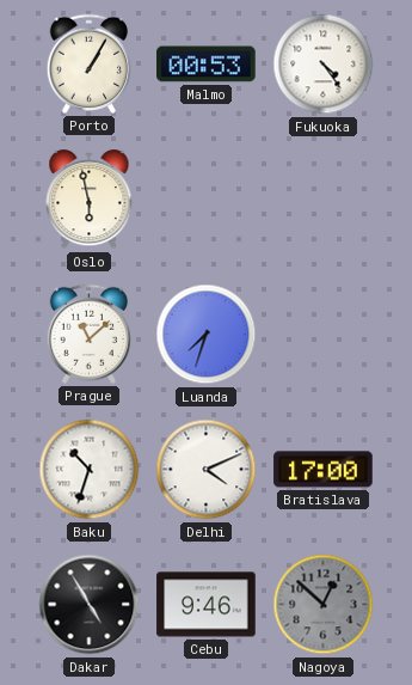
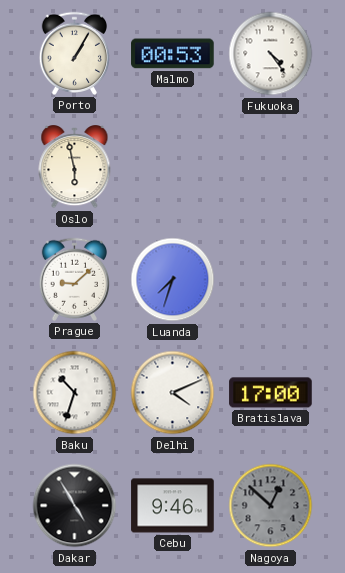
Prague: 11:08 -> 9:08
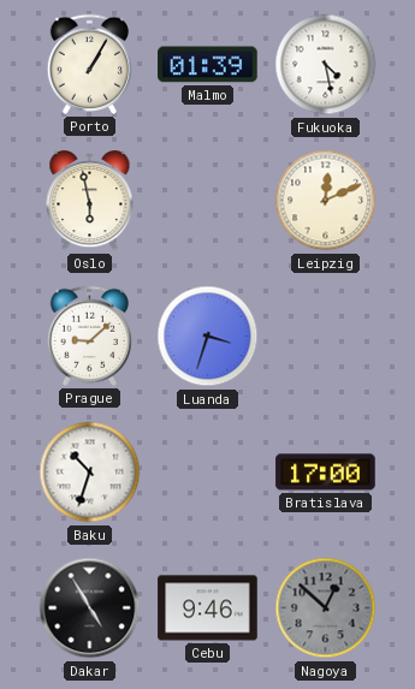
Malmo: 00:53 -> 01:39
Fukuoka: 4:24 -> 4:28
Leipzig: none -> 12:11
Luanda: 7:33 -> 3:33
Delhi: 4:11 -> none
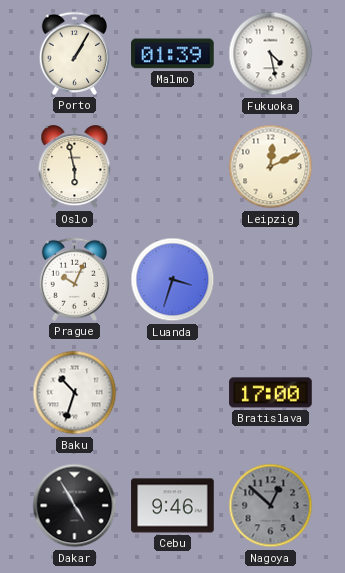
Prague: 9:08 -> 10:04
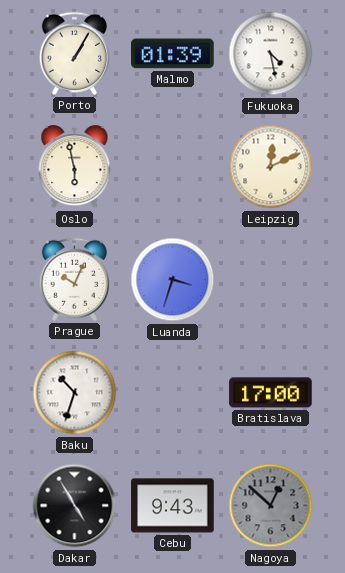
Cebu: 9:46 -> 9:43
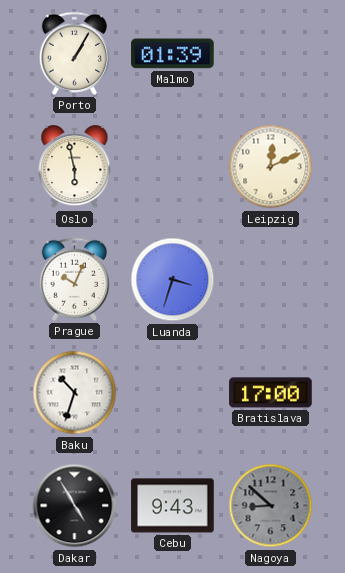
Fukuoka: 4:28 -> none
Nagoya: 12:52 -> 8:52
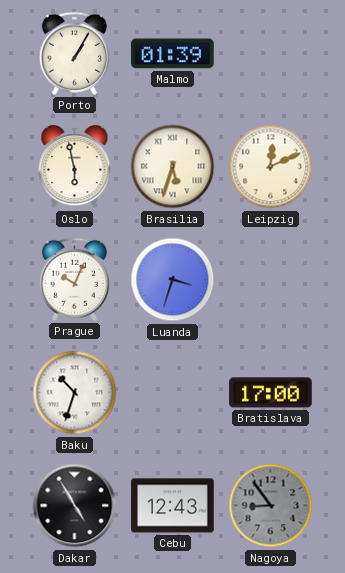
Brasilia: none -> 5:33
Cebu: 9:43 -> 12:43
Nagoya: 8:52 -> 8:54
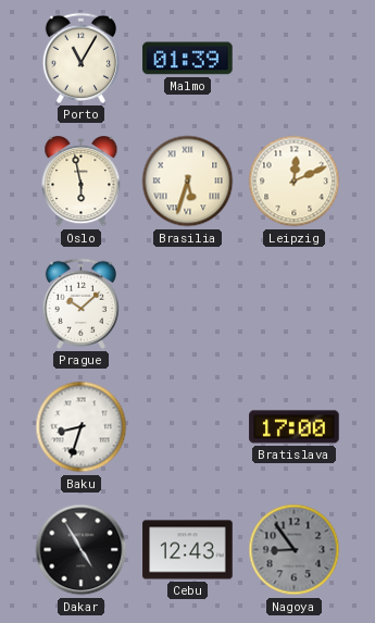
Porto: 1:05 -> 11:05
Prague: 10:04 -> 10:08
Luanda: 3:33 -> none
Baku: 10:33 -> 8:33
